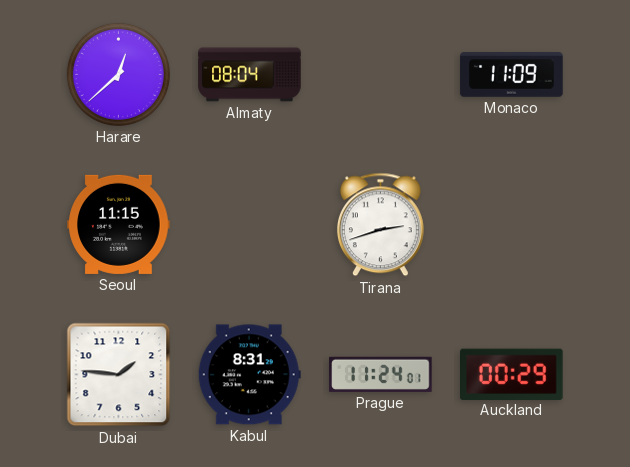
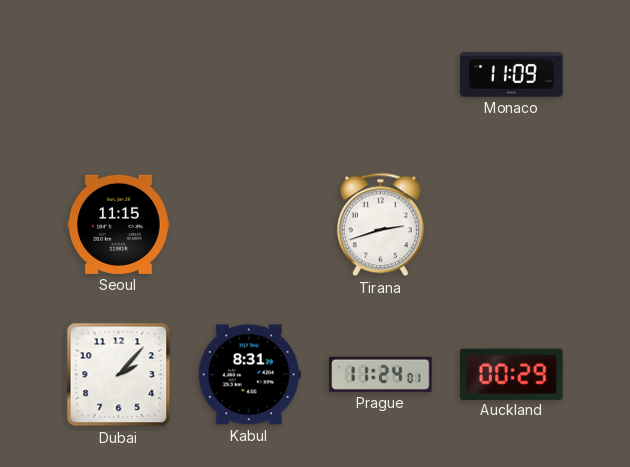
Harare: 12:38 -> none
Almaty: 08:04 -> none
Dubai: 1:46 -> 2:07
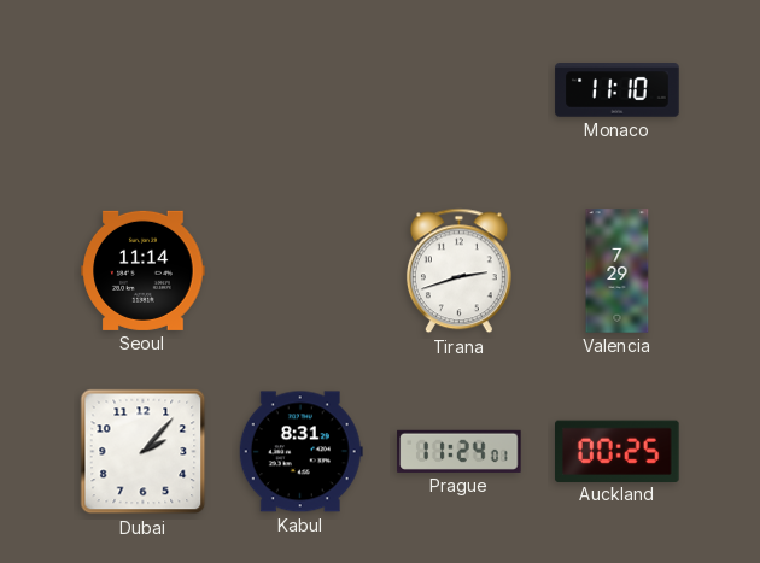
Monaco: 11:09 -> 11:10
Seoul: 11:15 -> 11:14
Valencia: none -> 7:29
Auckland: 00:29 -> 00:25
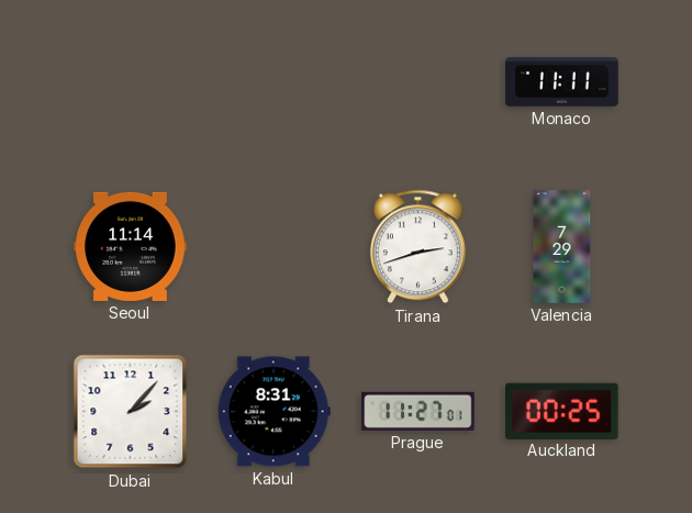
Monaco: 11:10 -> 11:11
Prague: 11:24 -> 11:27
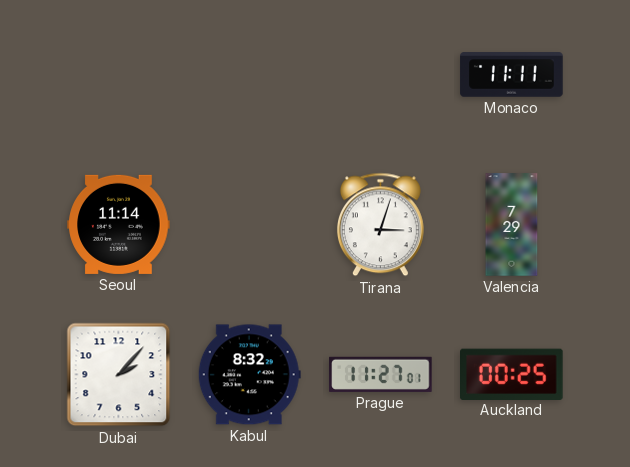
Tirana: 2:42 -> 3:03
Kabul: 8:31 -> 8:32
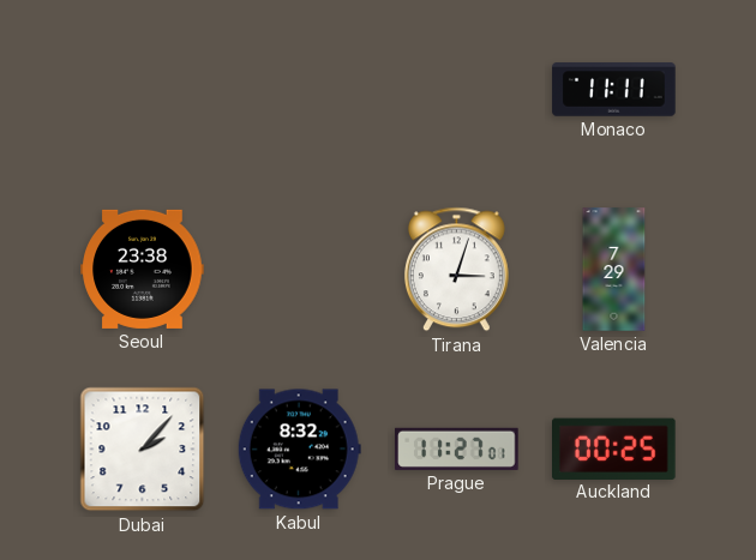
Seoul: 11:14 -> 23:38
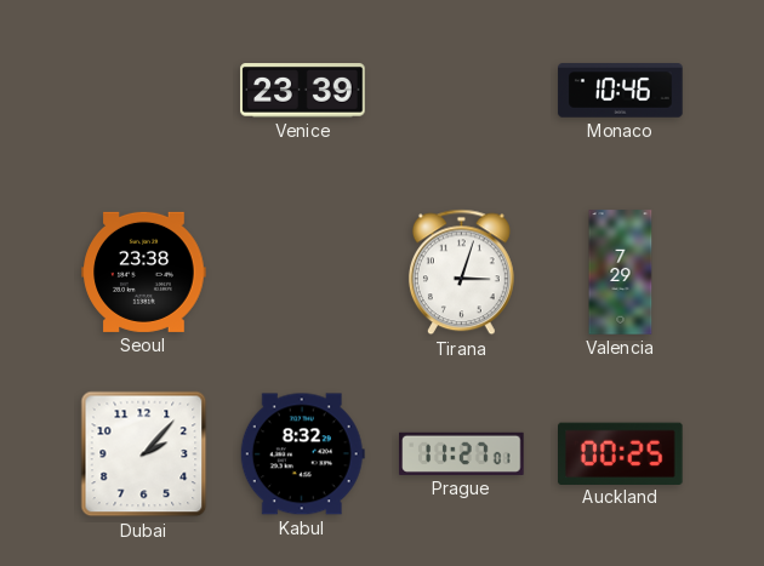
Venice: none -> 23:39
Monaco: 11:11 -> 10:46
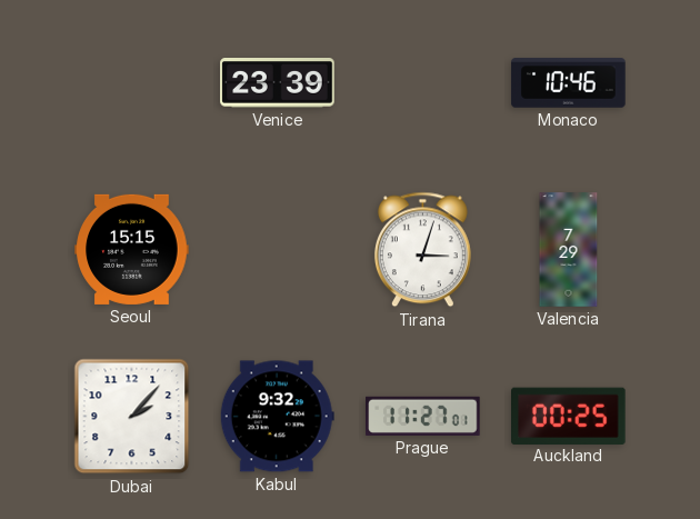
Seoul: 23:38 -> 15:15
Kabul: 8:32 -> 9:32
